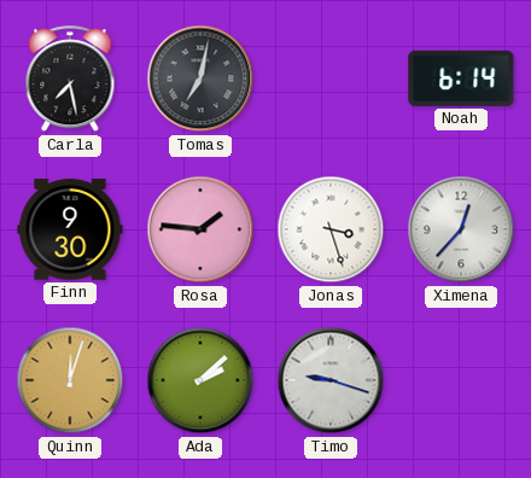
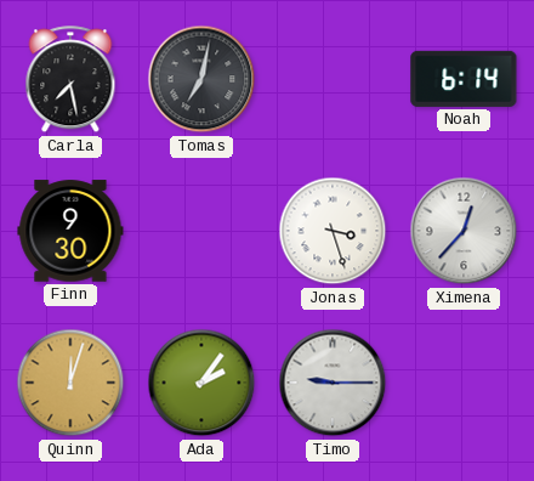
Rosa: 1:46 -> none
Ada: 2:08 -> 2:06
Timo: 9:18 -> 9:15
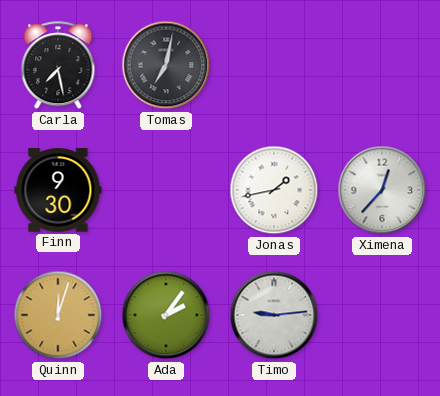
Noah: 6:14 -> none
Jonas: 3:27 -> 1:43
Timo: 9:15 -> 9:14
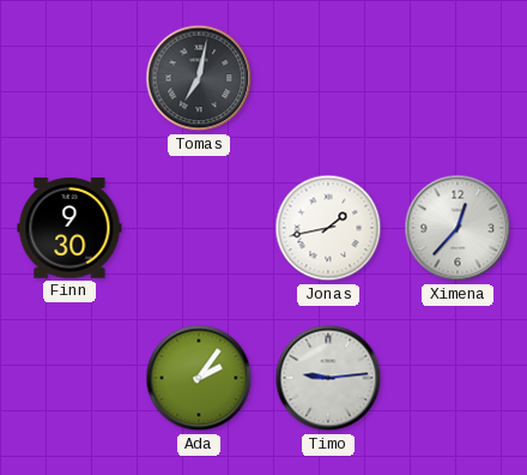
Carla: 7:28 -> none
Quinn: 12:03 -> none
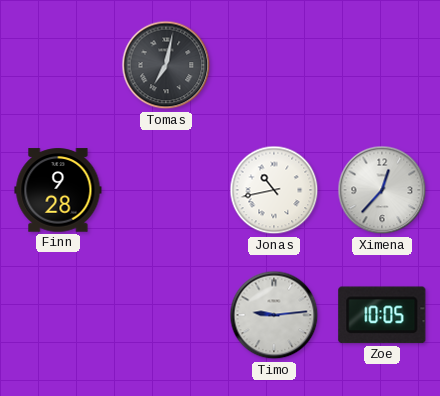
Finn: 9:30 -> 9:28
Jonas: 1:43 -> 10:43
Ada: 2:06 -> none
Zoe: none -> 10:05
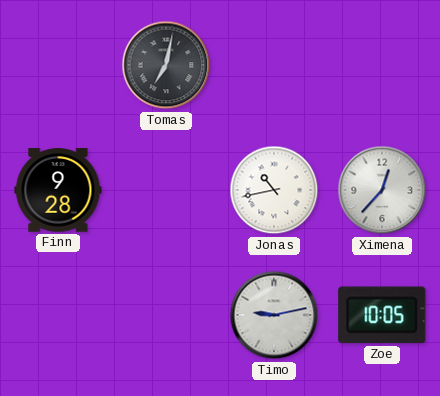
Timo: 9:14 -> 9:13
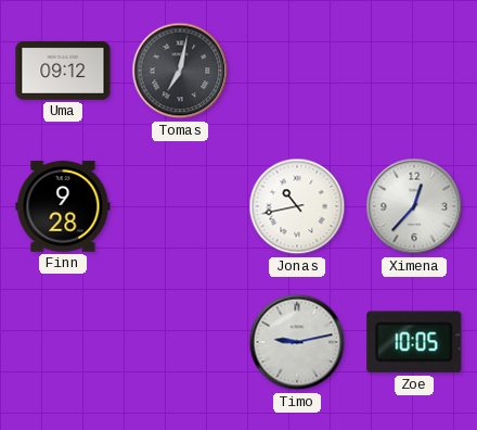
Uma: none -> 09:12
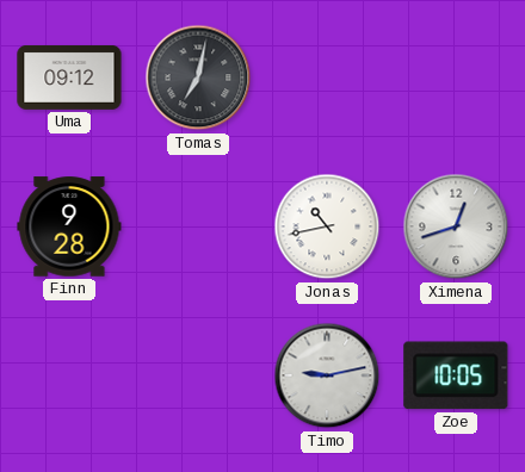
Ximena: 12:37 -> 12:42
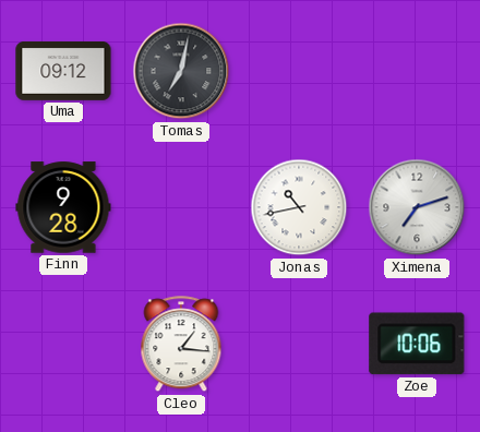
Ximena: 12:42 -> 7:12
Cleo: none -> 1:16
Timo: 9:13 -> none
Zoe: 10:05 -> 10:06
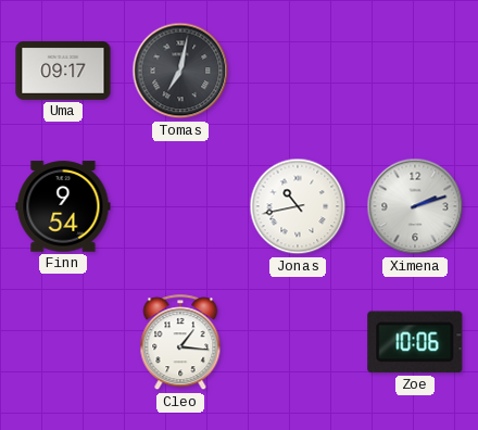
Uma: 09:12 -> 09:17
Finn: 9:28 -> 9:54
Ximena: 7:12 -> 2:12
